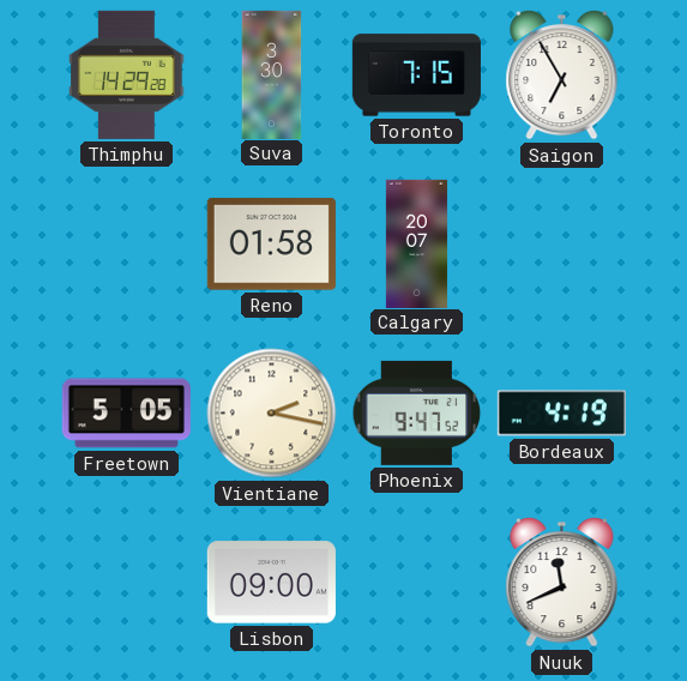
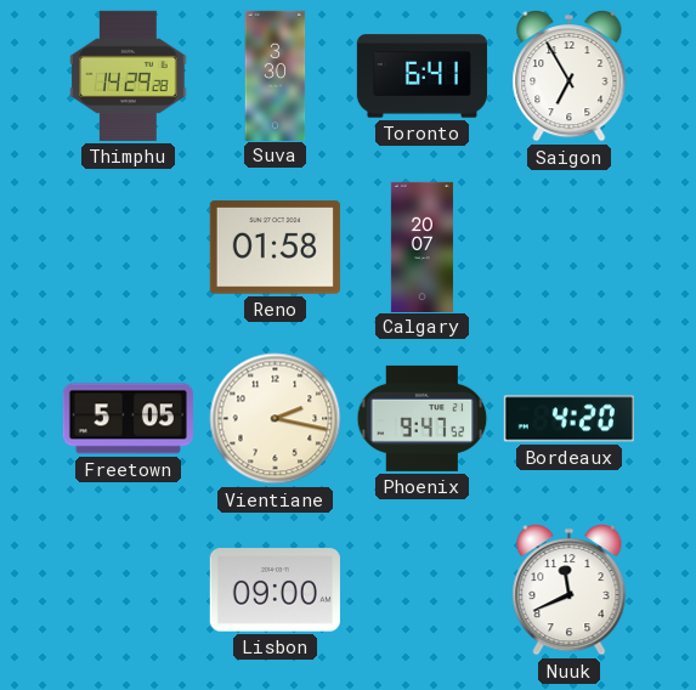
Toronto: 7:15 -> 6:41
Bordeaux: 4:19 -> 4:20
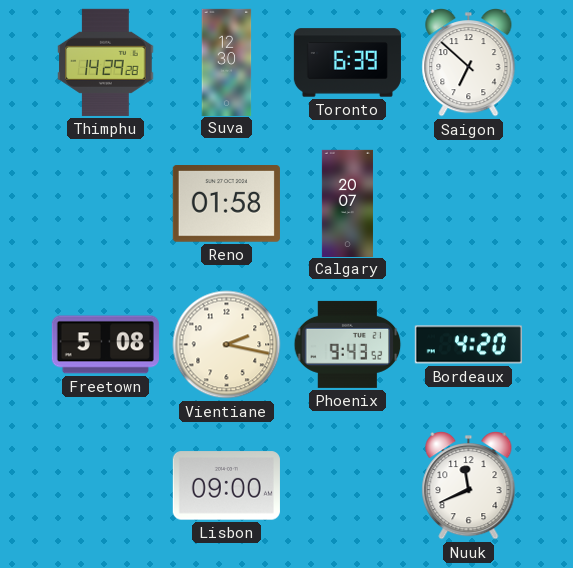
Suva: 3:30 -> 12:30
Toronto: 6:41 -> 6:39
Saigon: 6:55 -> 6:52
Freetown: 5:05 -> 5:08
Phoenix: 9:47 -> 9:43
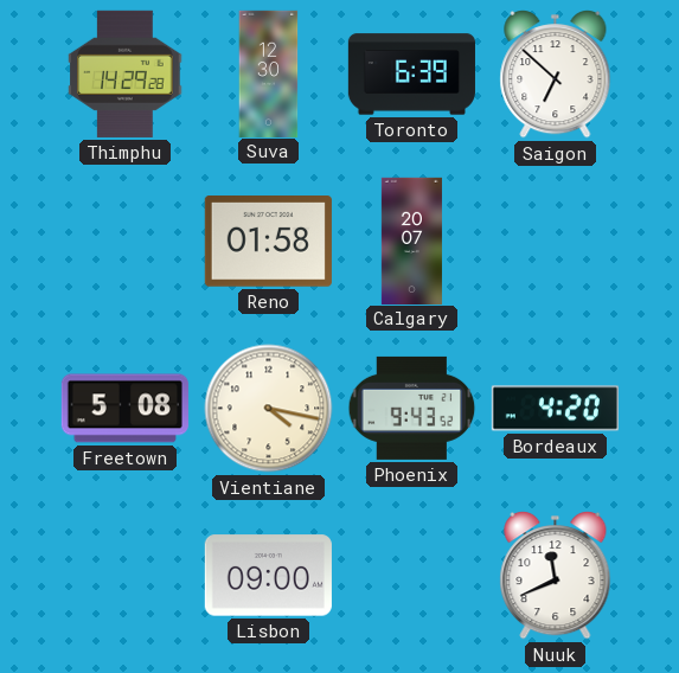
Vientiane: 2:17 -> 4:17
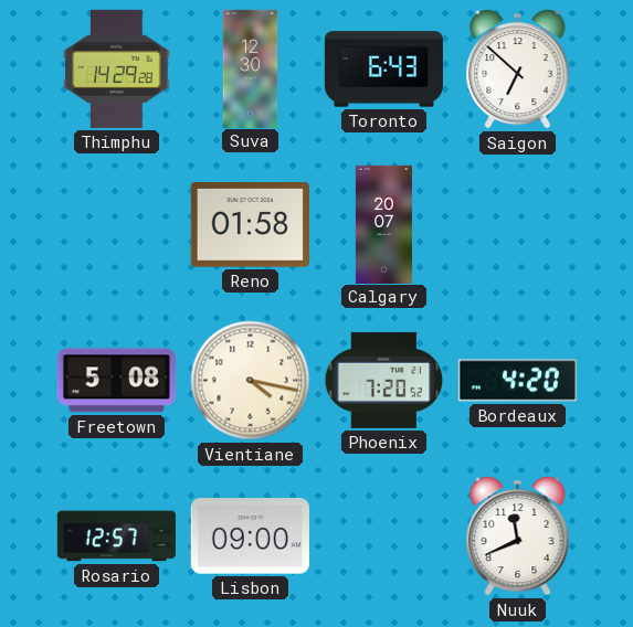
Toronto: 6:39 -> 6:43
Phoenix: 9:43 -> 7:20
Rosario: none -> 12:57
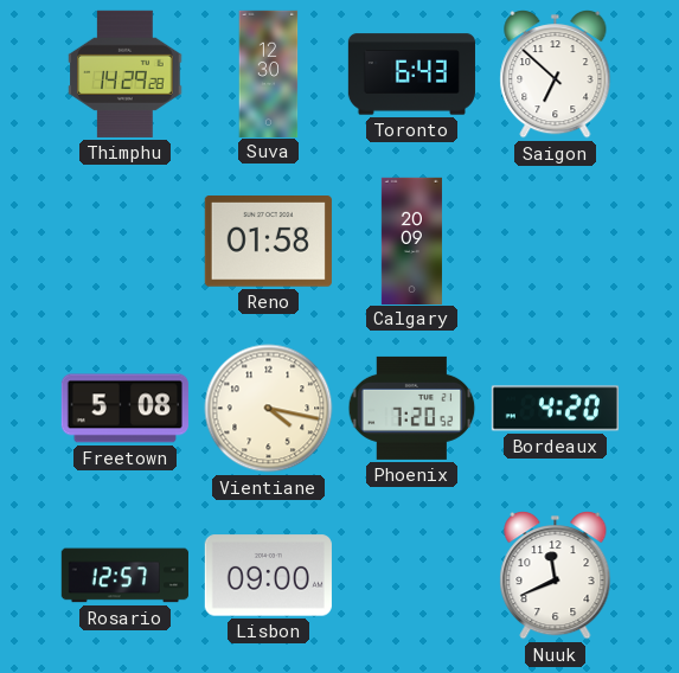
Calgary: 20:07 -> 20:09
